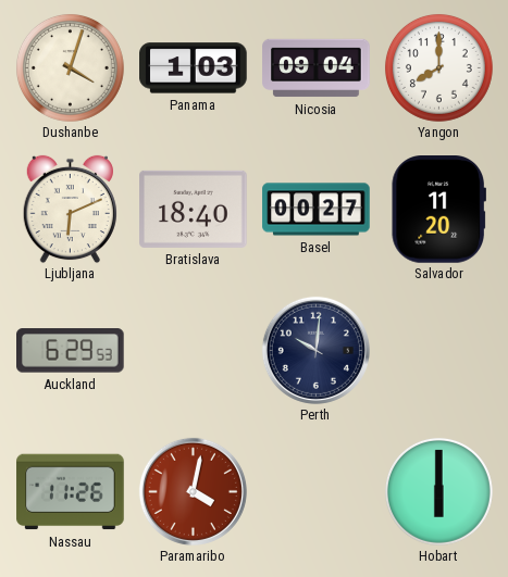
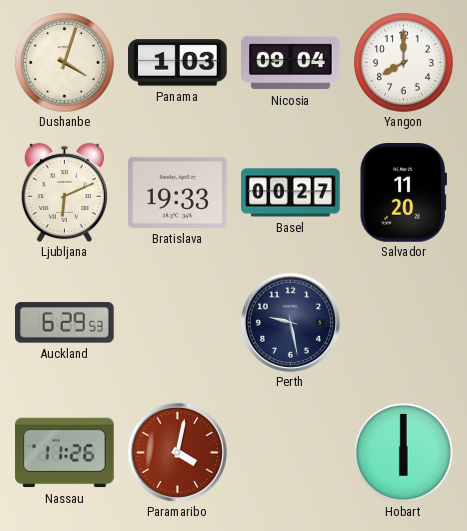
Bratislava: 18:40 -> 19:33
Perth: 10:01 -> 9:28
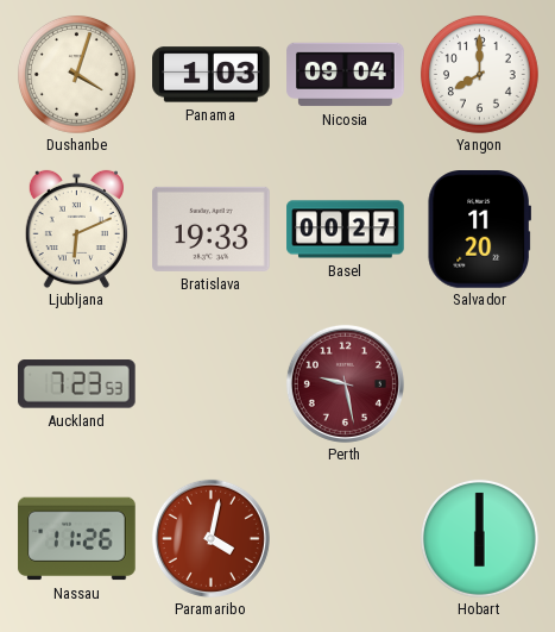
Auckland: 6:29 -> 7:23
Perth dial: navy -> burgundy
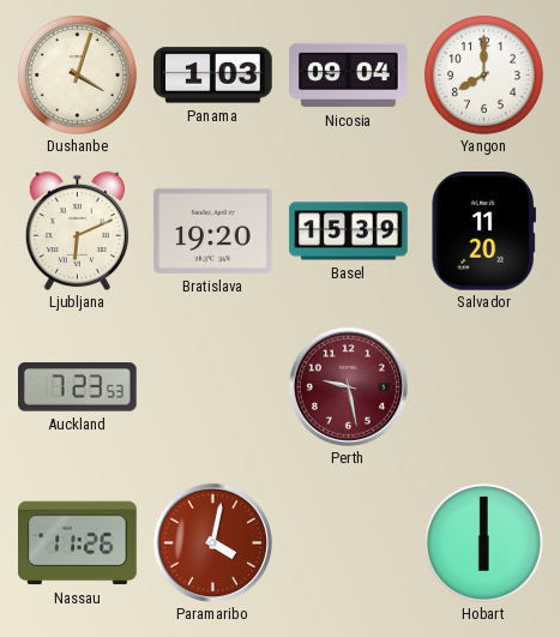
Bratislava: 19:33 -> 19:20
Basel: 00:27 -> 15:39
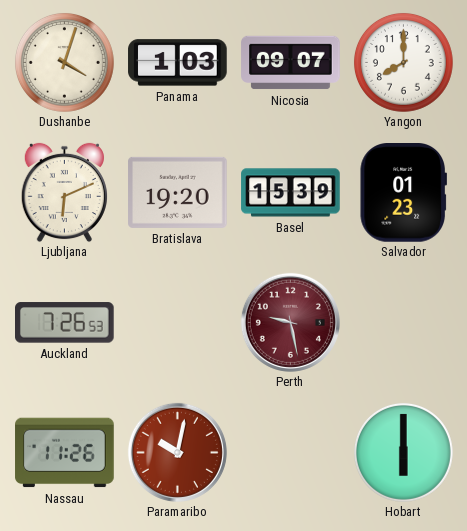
Nicosia: 09:04 -> 09:07
Salvador: 11:20 -> 01:23
Auckland: 7:23 -> 7:26
Paramaribo: 4:02 -> 10:02
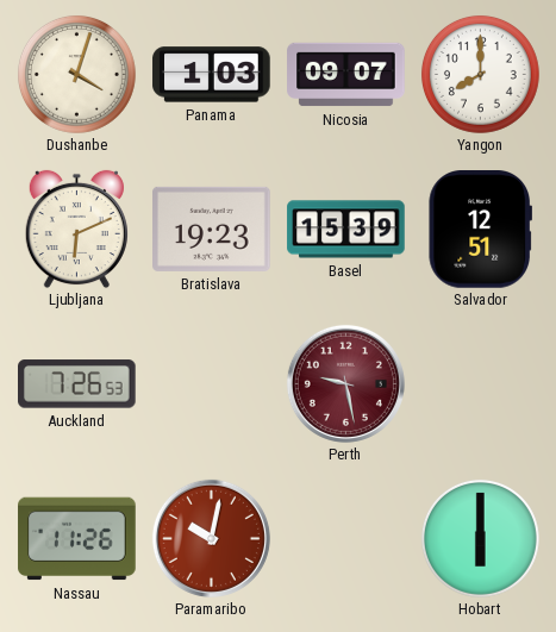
Bratislava: 19:20 -> 19:23
Salvador: 01:23 -> 12:51
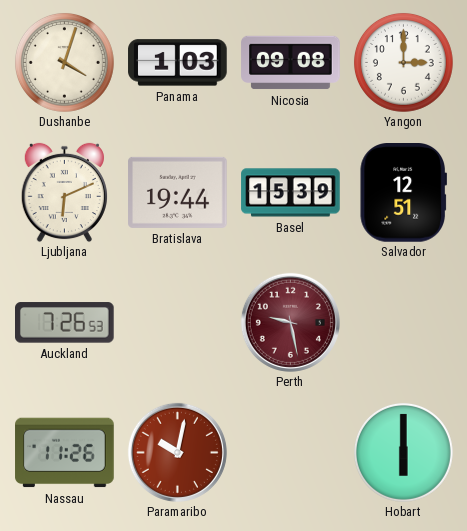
Nicosia: 09:07 -> 09:08
Yangon: 8:00 -> 3:00
Bratislava: 19:23 -> 19:44
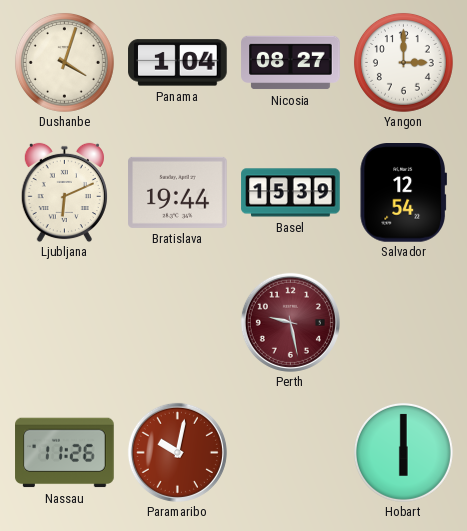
Panama: 1:03 -> 1:04
Nicosia: 09:08 -> 08:27
Salvador: 12:51 -> 12:54
Auckland: 7:26 -> none
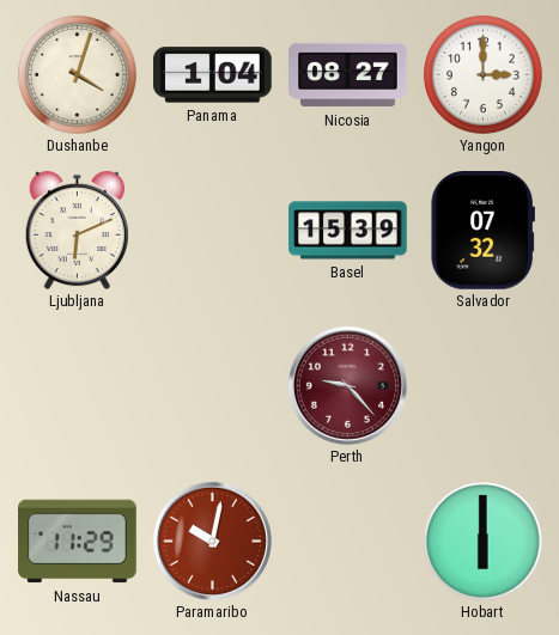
Bratislava: 19:44 -> none
Salvador: 12:54 -> 07:32
Perth: 9:28 -> 9:23
Nassau: 11:26 -> 11:29
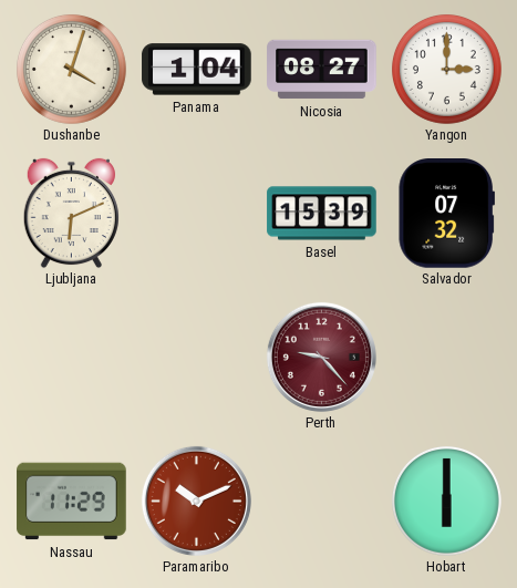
Paramaribo: 10:02 -> 10:11
